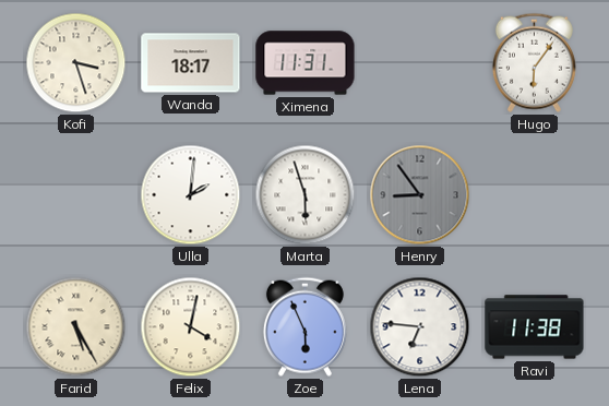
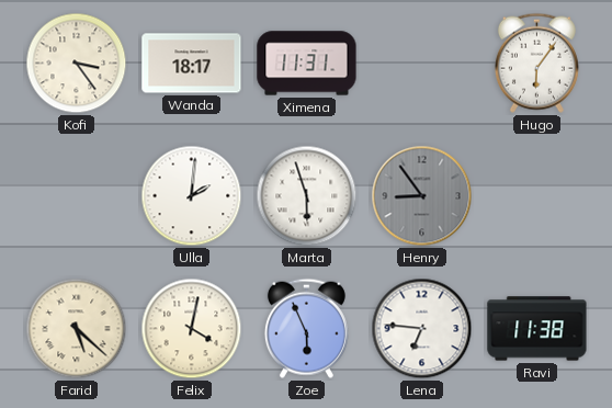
Kofi: 3:27 -> 3:24
Farid: 5:25 -> 5:22
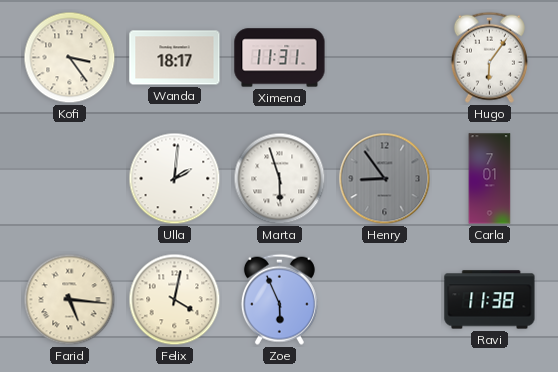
Carla: none -> 7:01
Farid: 5:22 -> 5:16
Lena: 6:46 -> none
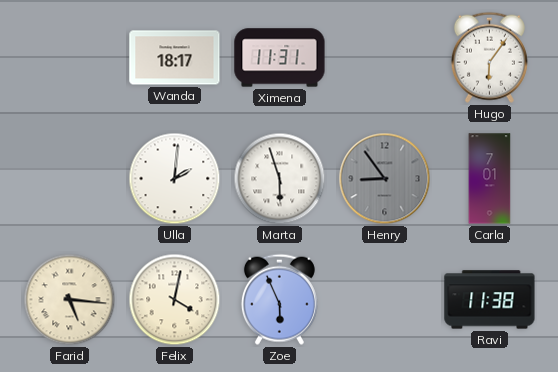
Kofi: 3:24 -> none
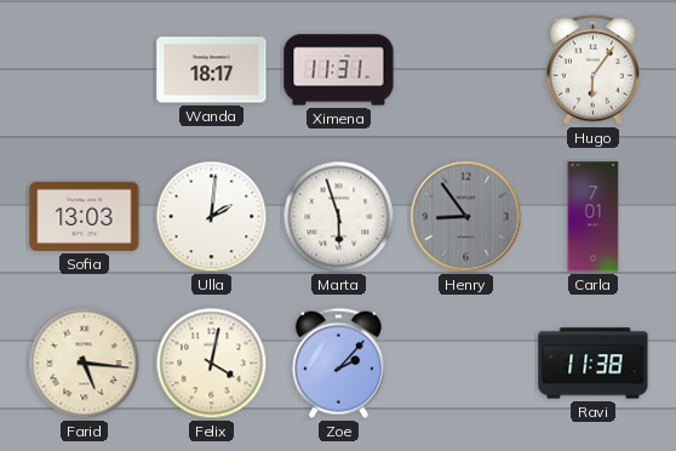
Sofia: none -> 13:03
Zoe: 5:56 -> 2:07
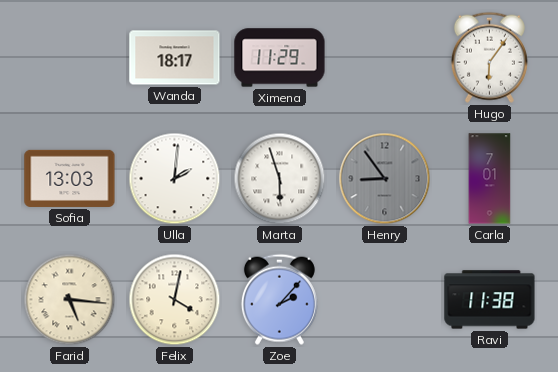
Ximena: 11:31 -> 11:29
